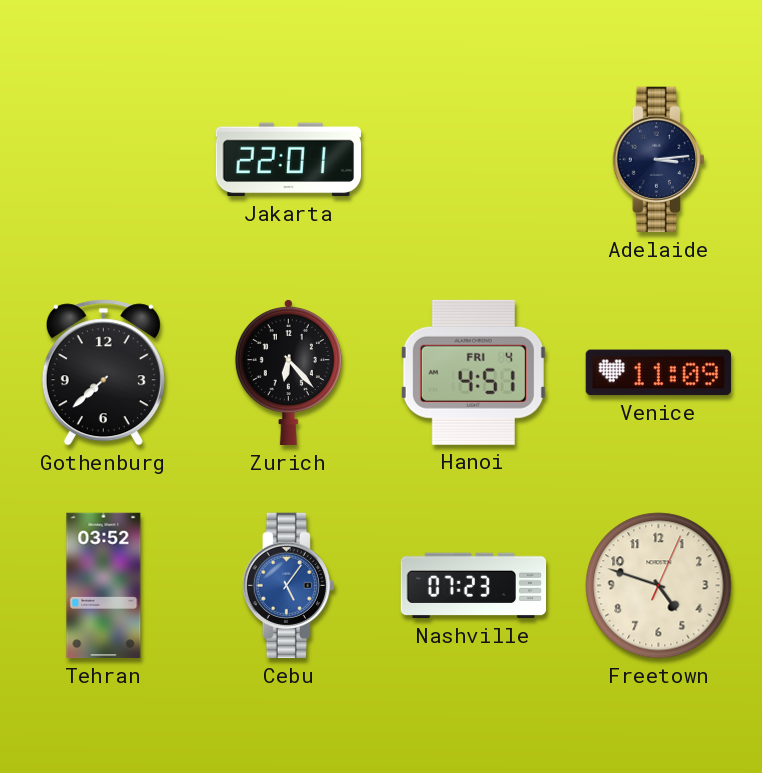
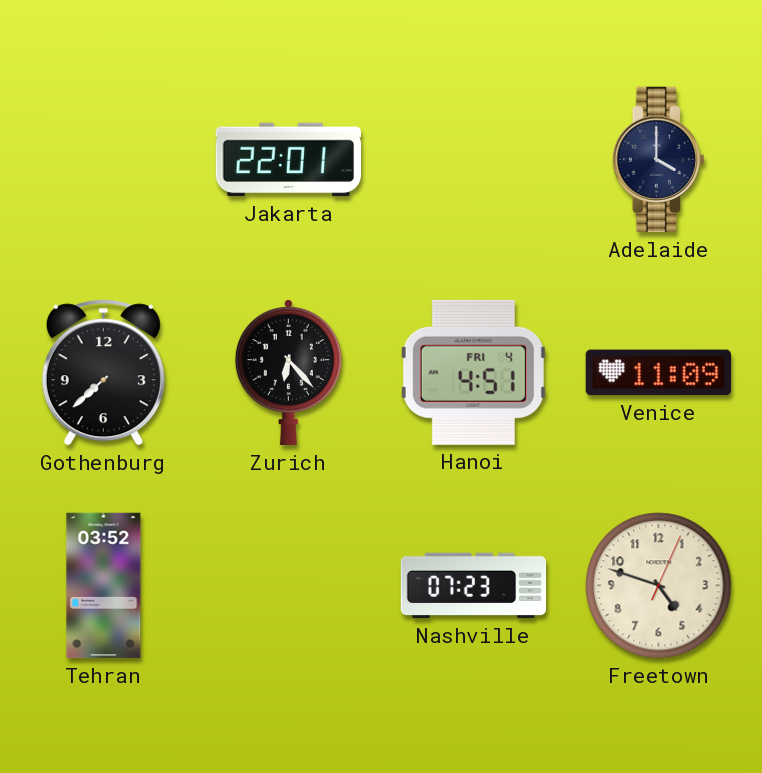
Adelaide: 3:14 -> 4:00
Cebu: 5:06 -> none
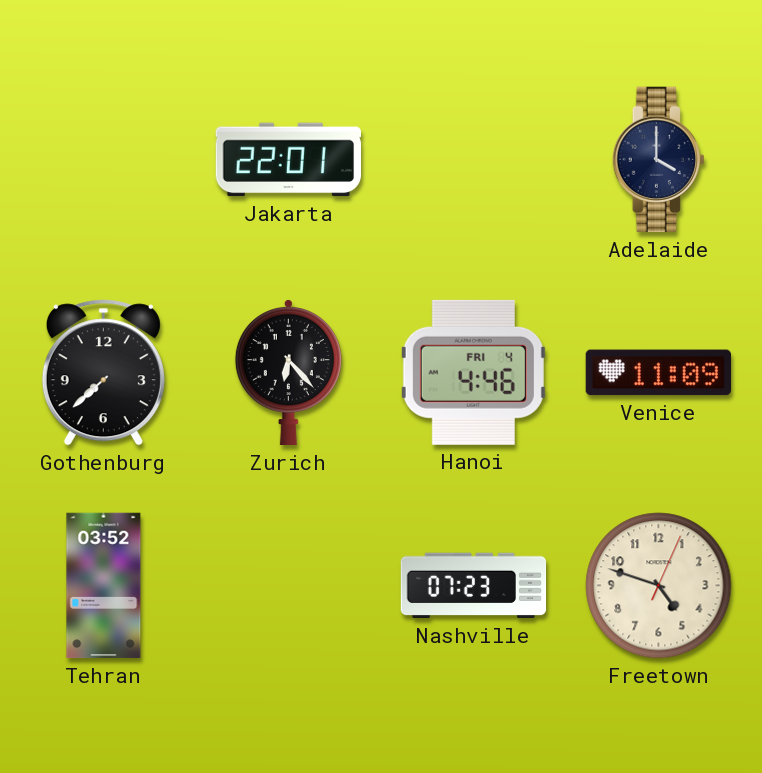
Hanoi: 4:51 -> 4:46
